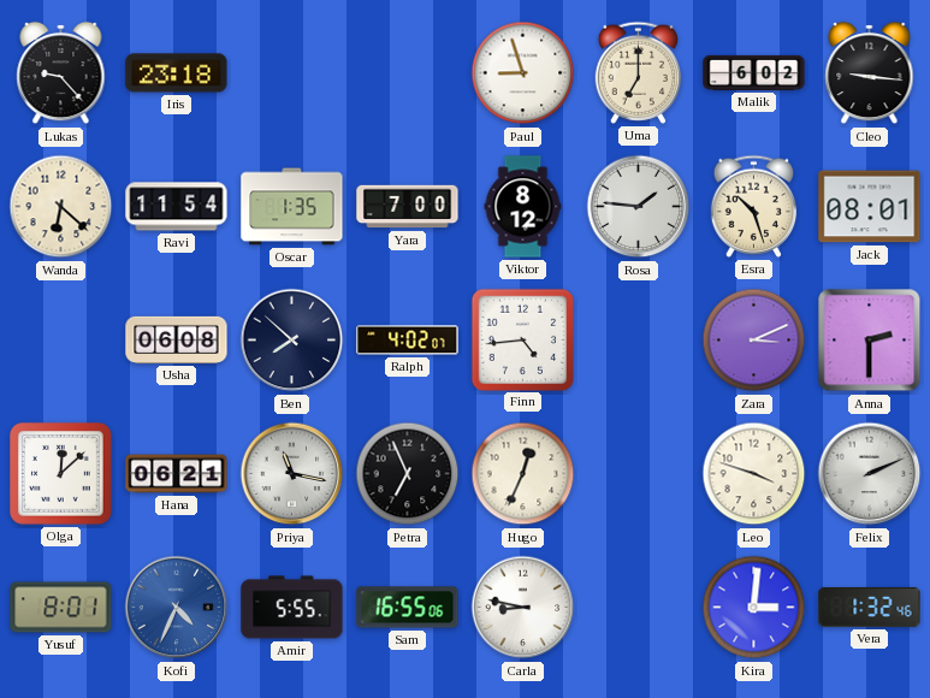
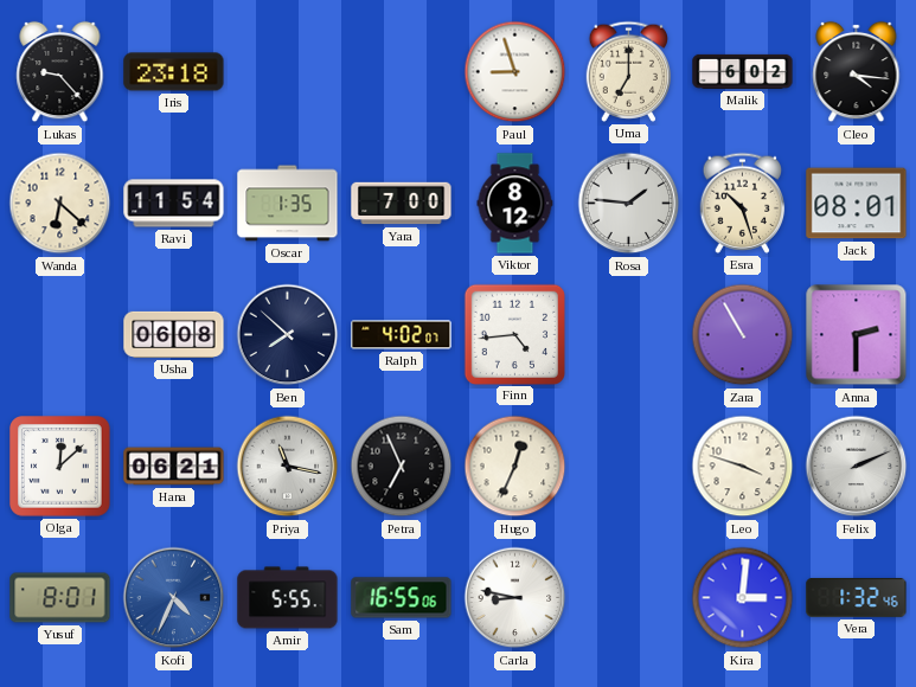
Cleo: 9:16 -> 4:16
Zara: 3:11 -> 10:55
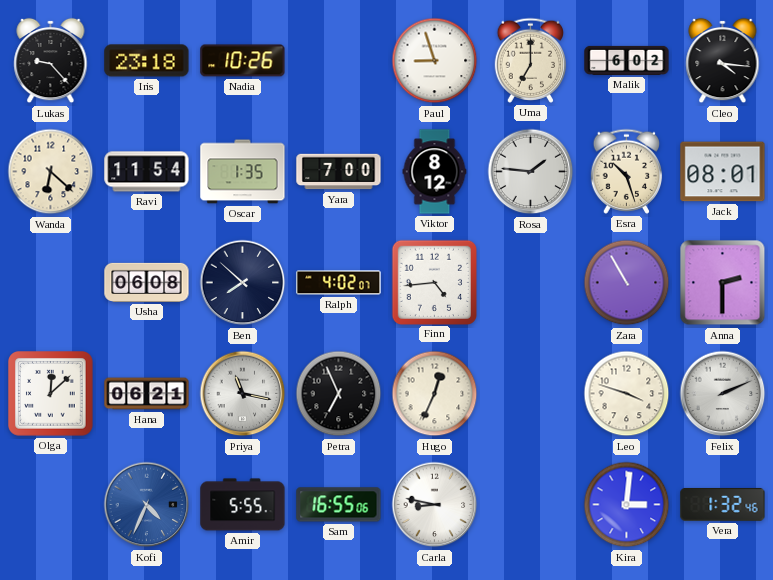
Nadia: none -> 10:26
Yusuf: 8:01 -> none
